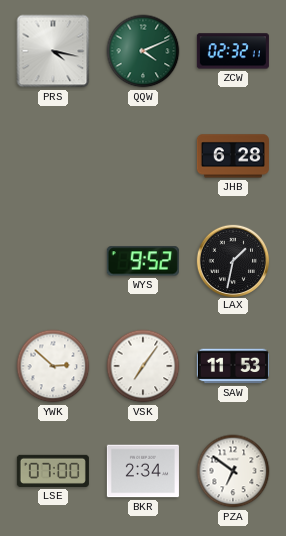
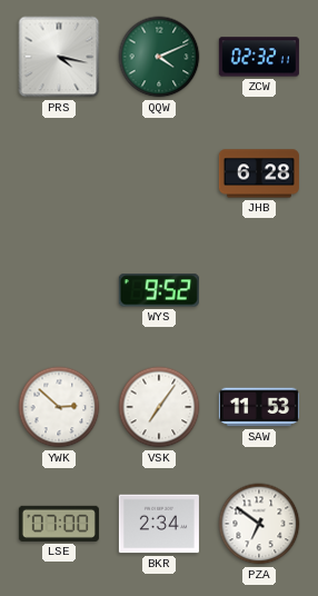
LAX: 1:32 -> none
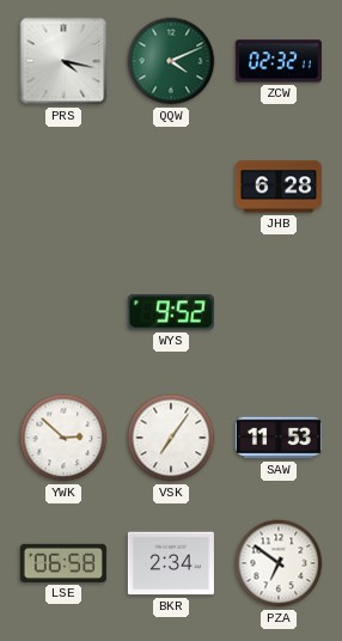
LSE: 07:00 -> 06:58
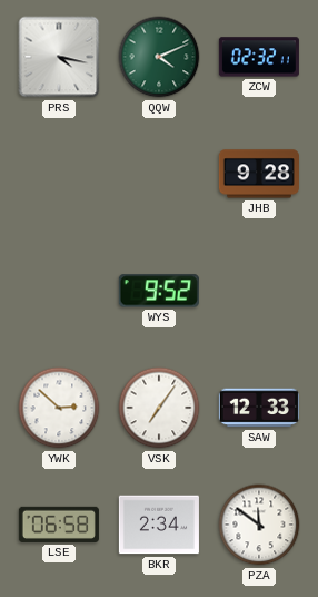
JHB: 6:28 -> 9:28
SAW: 11:53 -> 12:33
PZA: 6:51 -> 11:51
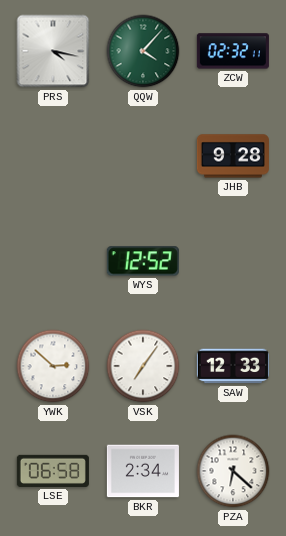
QQW: 4:11 -> 4:07
WYS: 9:52 -> 12:52
PZA: 11:51 -> 6:22
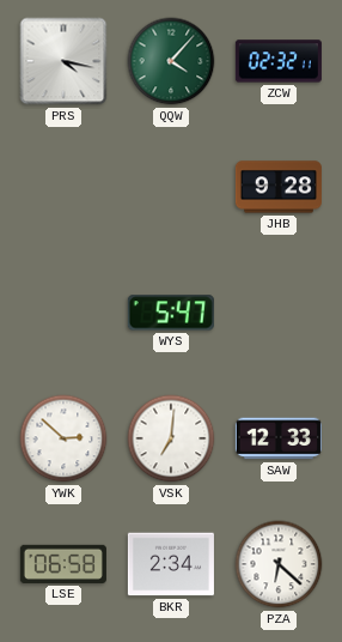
WYS: 12:52 -> 5:47
VSK: 7:06 -> 7:01
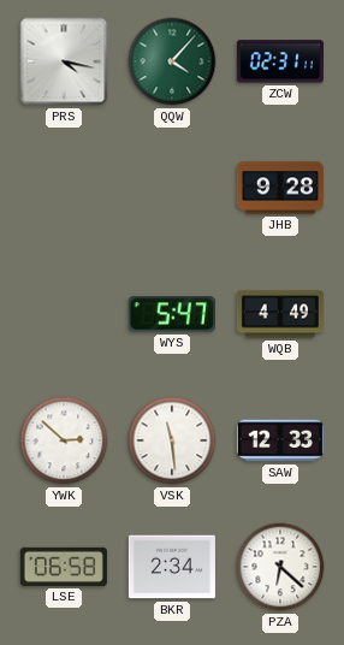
ZCW: 02:32 -> 02:31
WQB: none -> 4:49
VSK: 7:01 -> 11:29
